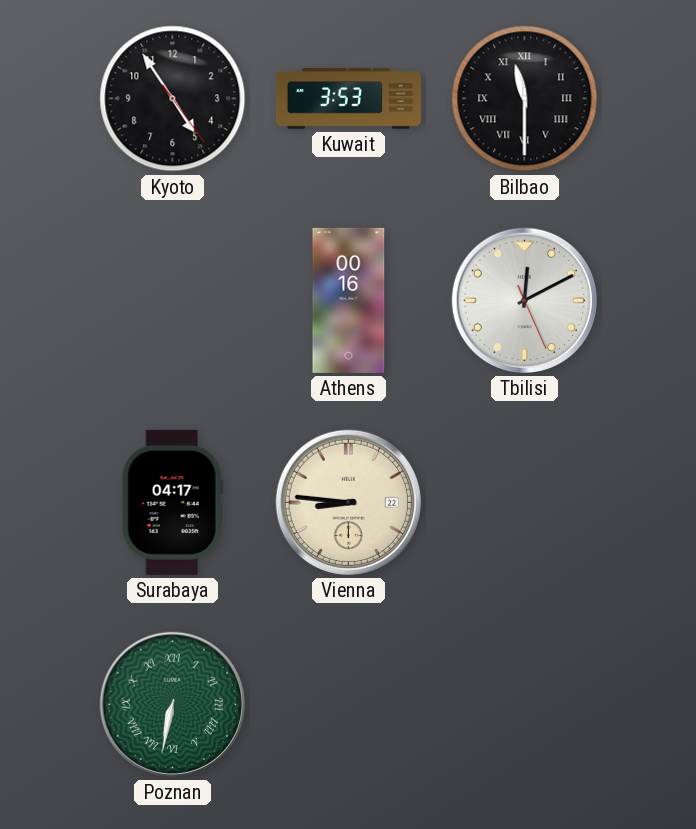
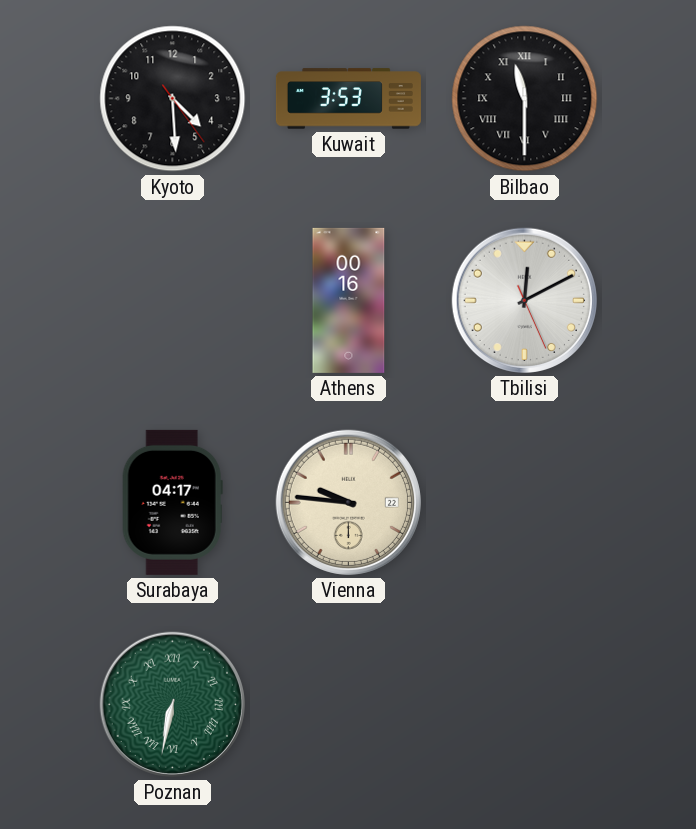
Kyoto: 4:54 -> 4:29
Vienna: 8:46 -> 9:46
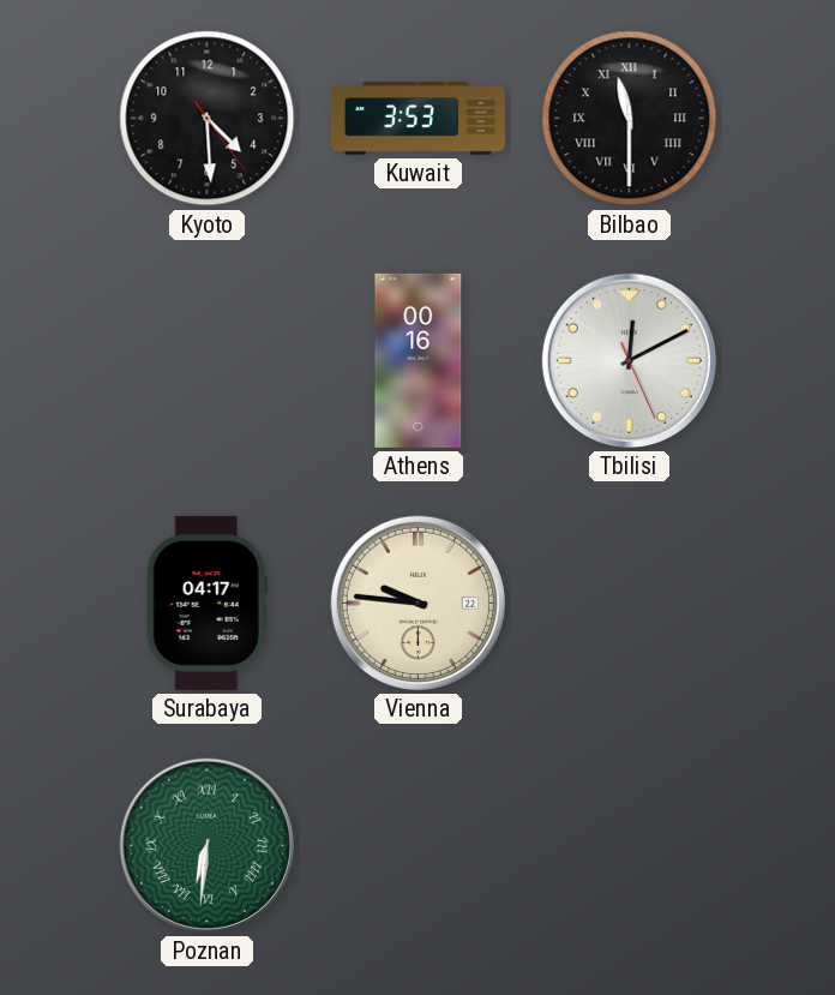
Poznan: 6:32 -> 6:31
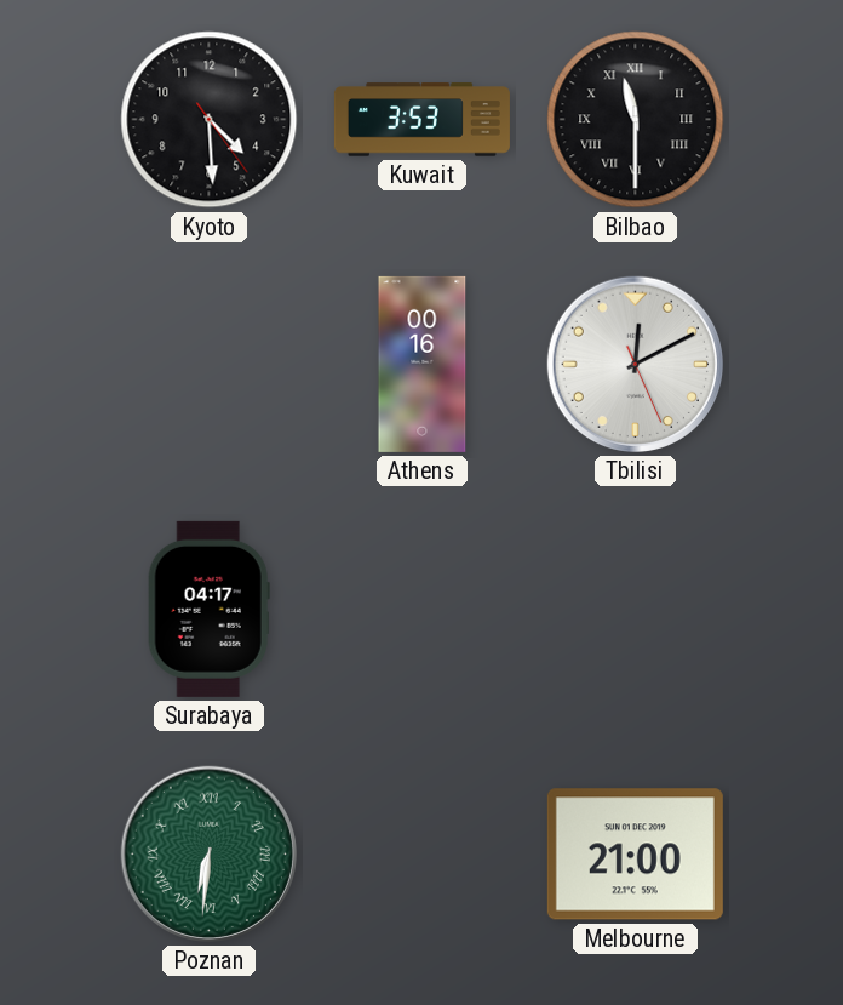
Vienna: 9:46 -> none
Melbourne: none -> 21:00
